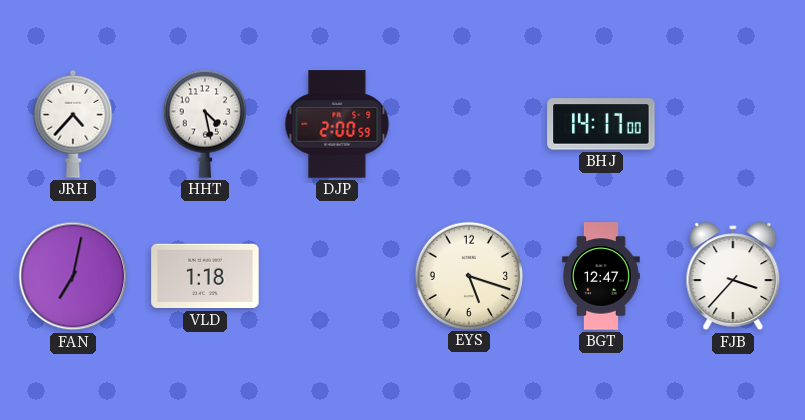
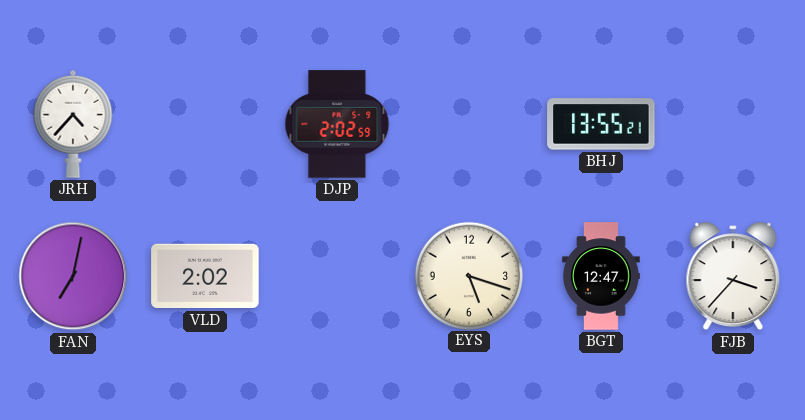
HHT: 4:28 -> none
DJP: 2:00 -> 2:02
BHJ: 14:17 -> 13:55
VLD: 1:18 -> 2:02
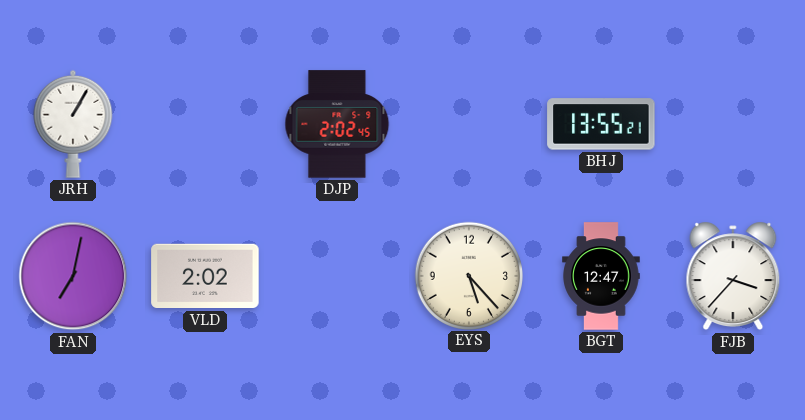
JRH: 4:37 -> 1:05
DJP: 2:02:59 -> 2:02:45
EYS: 5:18 -> 5:23
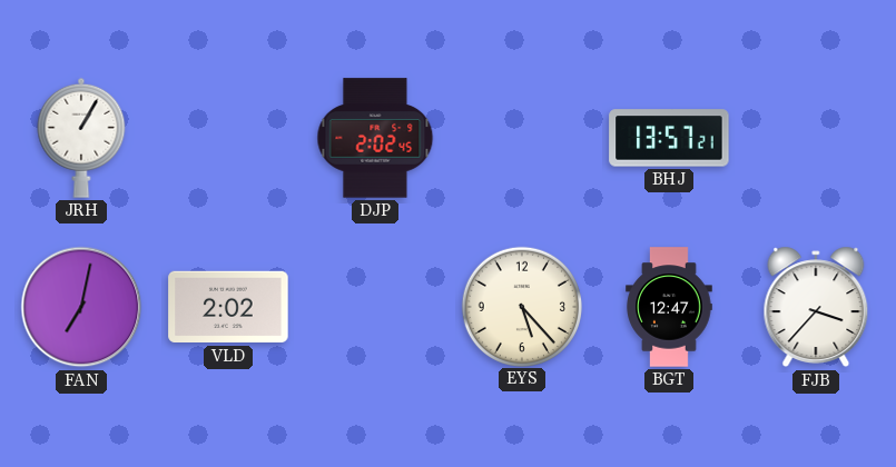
BHJ: 13:55 -> 13:57
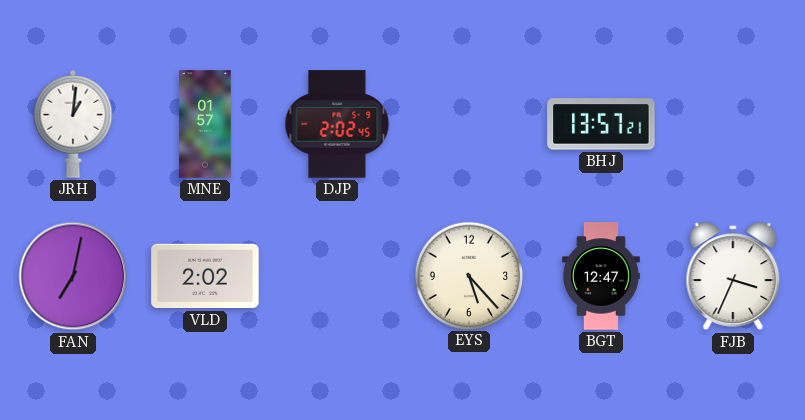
JRH: 1:05 -> 1:01
MNE: none -> 01:57
FJB: 3:37 -> 3:34
